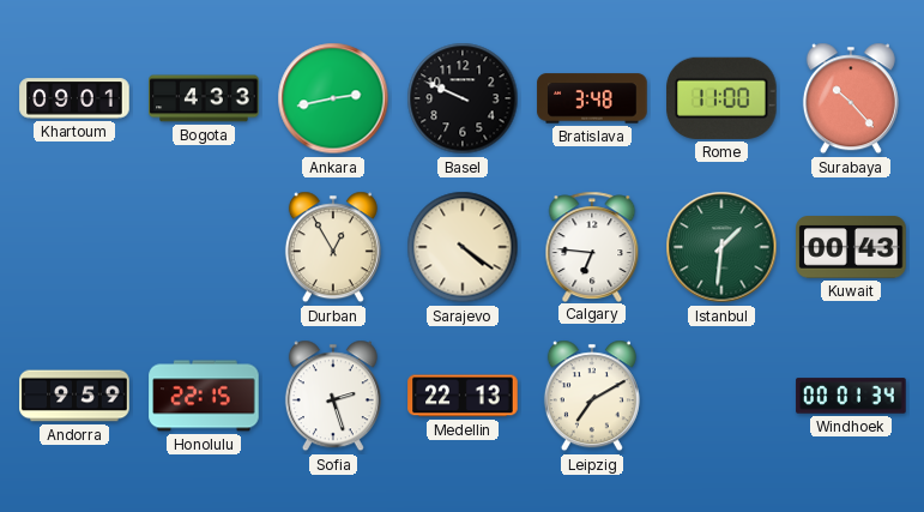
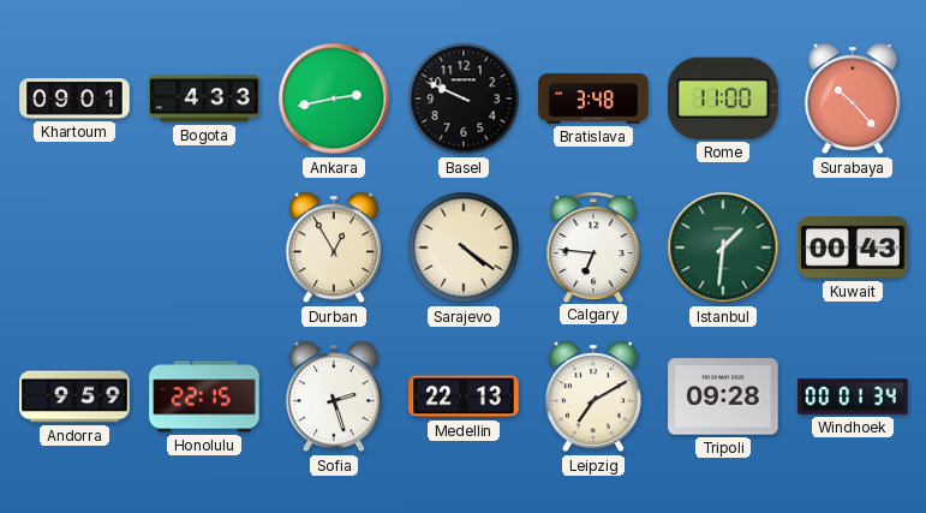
Tripoli: none -> 09:28
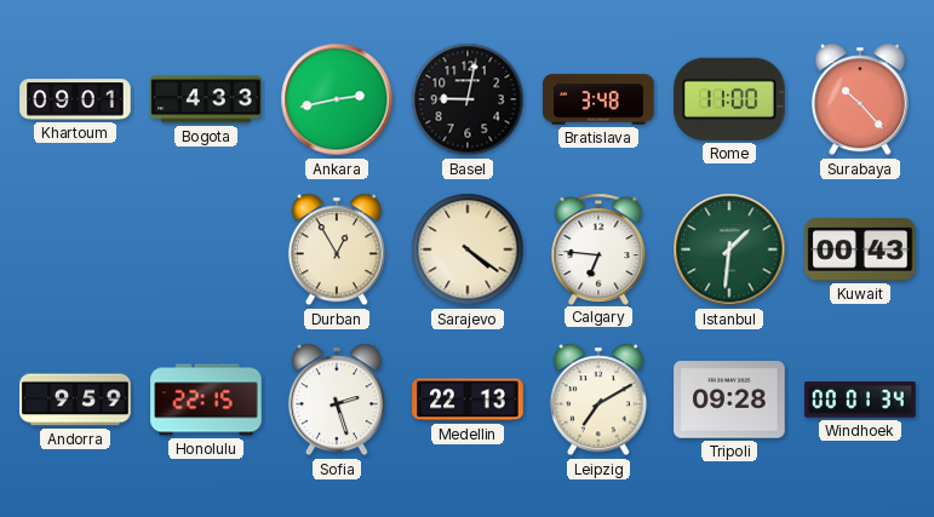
Basel: 9:49 -> 9:02
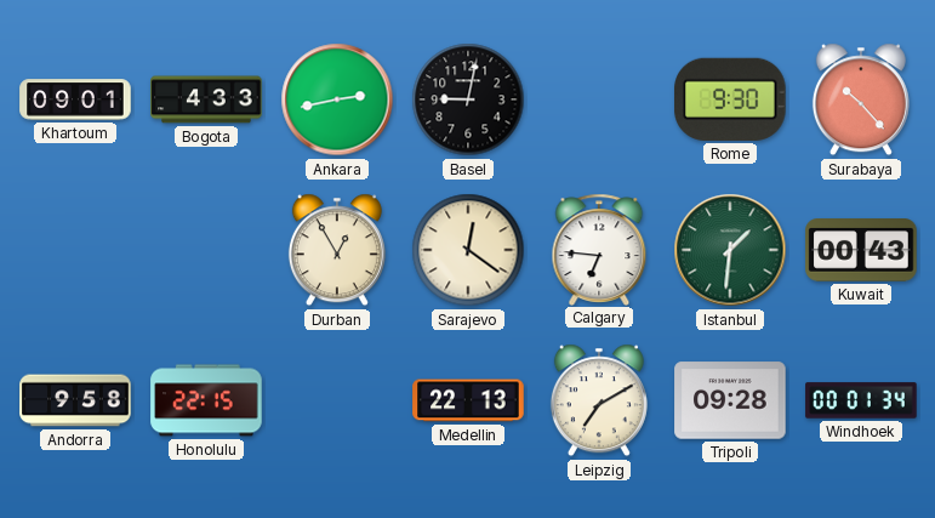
Bratislava: 3:48 -> none
Rome: 11:00 -> 9:30
Sarajevo: 4:21 -> 12:21
Andorra: 9:59 -> 9:58
Sofia: 2:27 -> none
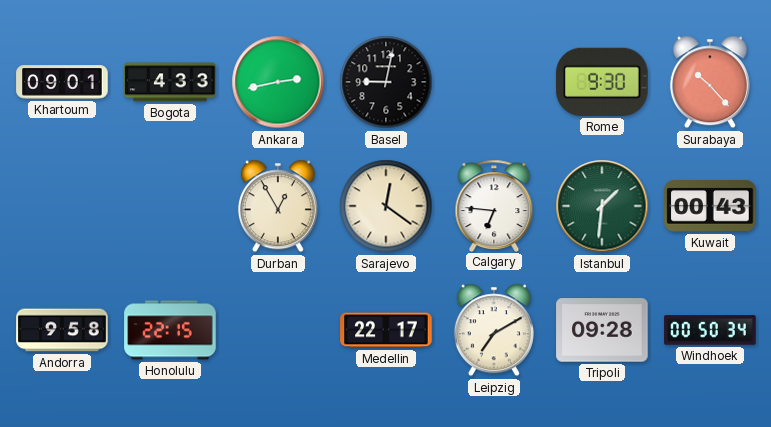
Medellin: 22:13 -> 22:17
Windhoek: 00:01 -> 00:50
